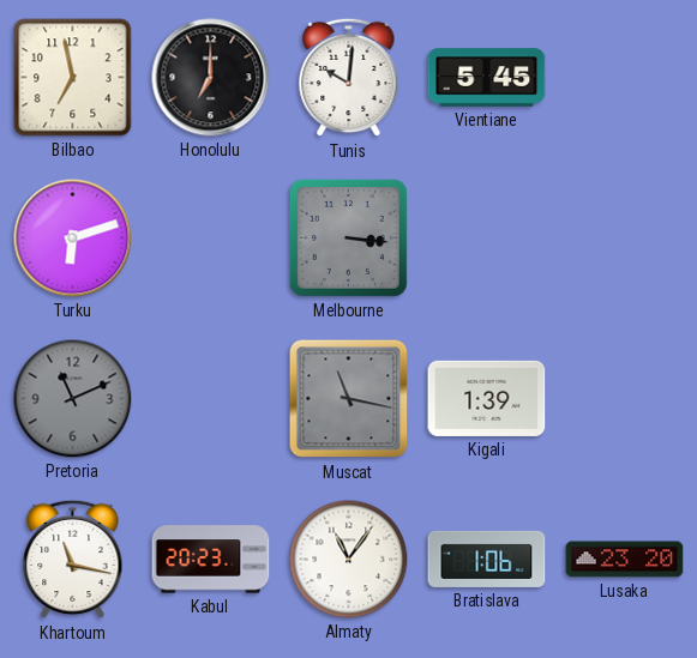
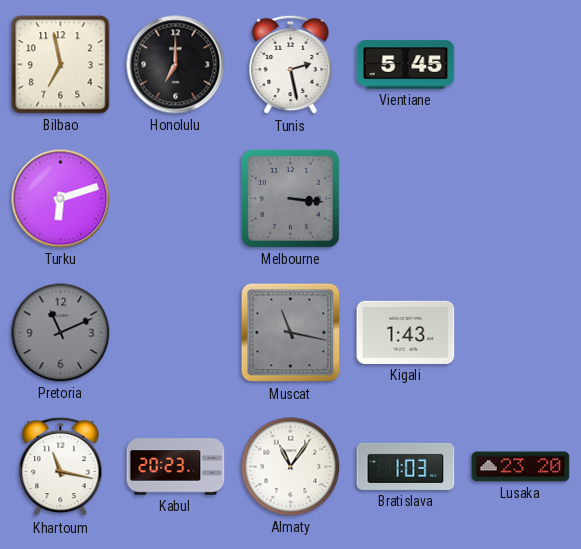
Tunis: 10:01 -> 2:28
Kigali: 1:39 -> 1:43
Bratislava: 1:06 -> 1:03
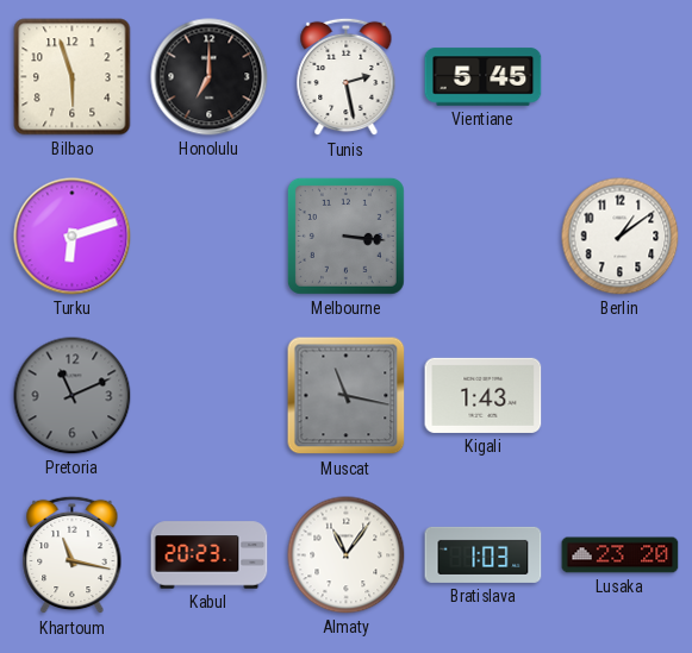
Bilbao: 6:58 -> 5:57
Berlin: none -> 1:09
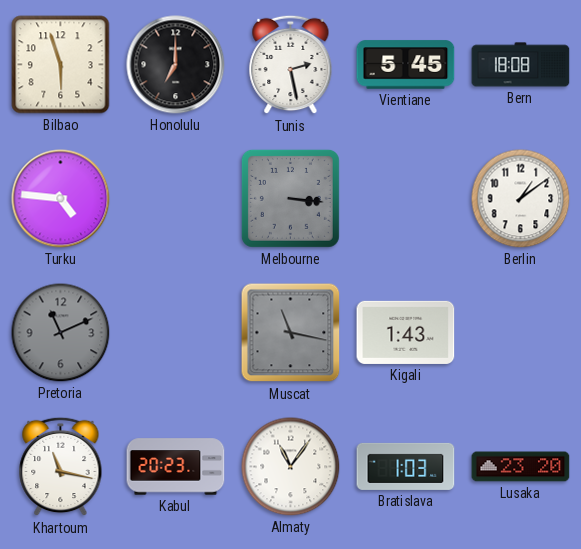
Bern: none -> 18:08
Turku: 6:12 -> 4:46
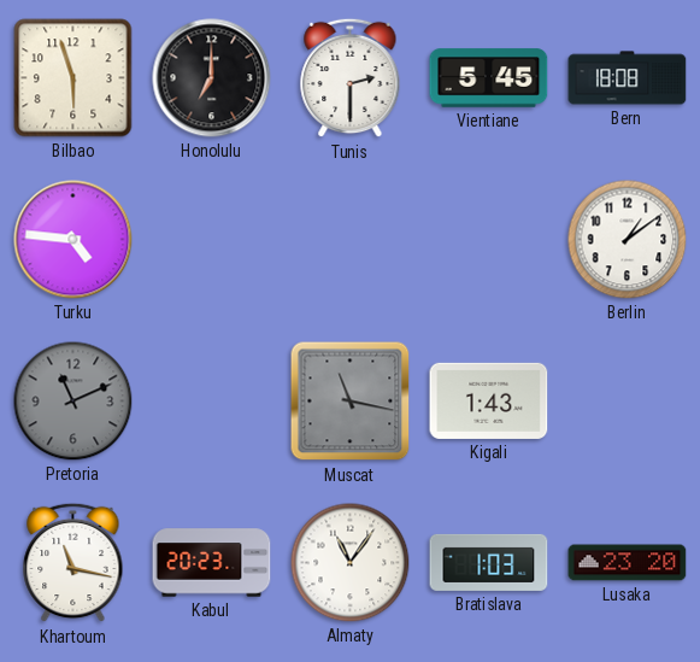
Tunis: 2:28 -> 2:30
Melbourne: 3:16 -> none
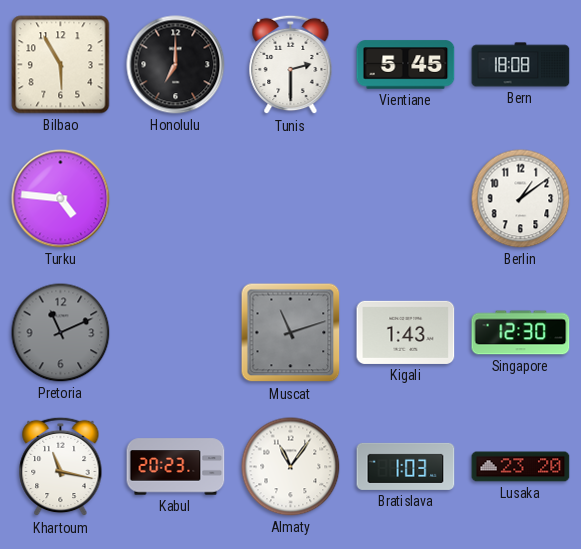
Bilbao: 5:57 -> 5:55
Muscat: 11:17 -> 11:12
Singapore: none -> 12:30
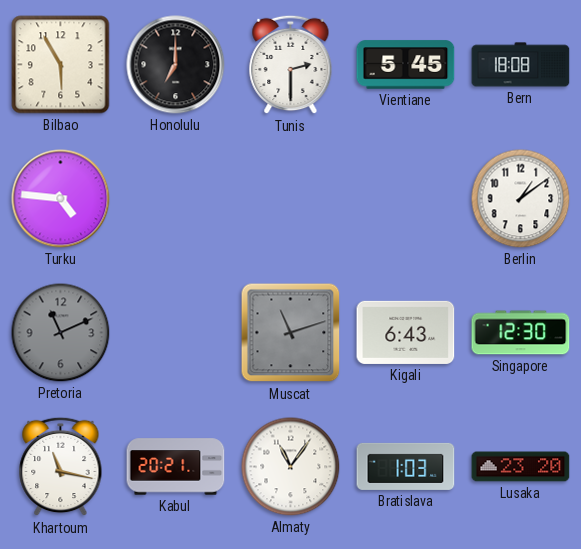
Kigali: 1:43 -> 6:43
Kabul: 20:23 -> 20:21
